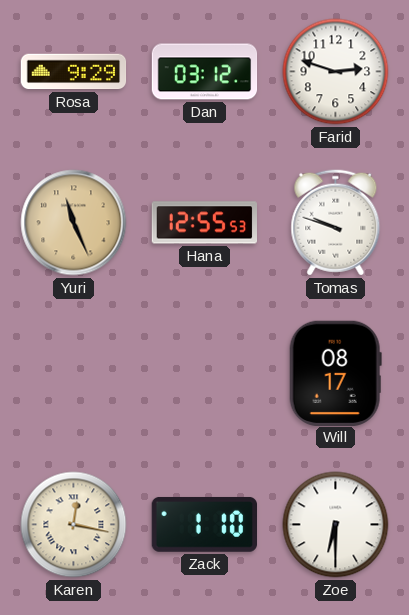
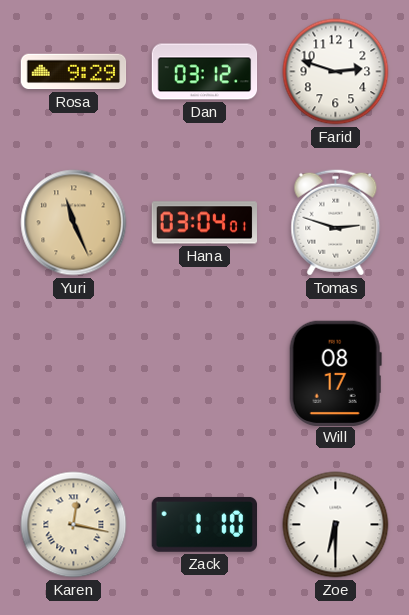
Hana: 12:55 -> 03:04
Tomas: 9:48 -> 2:48
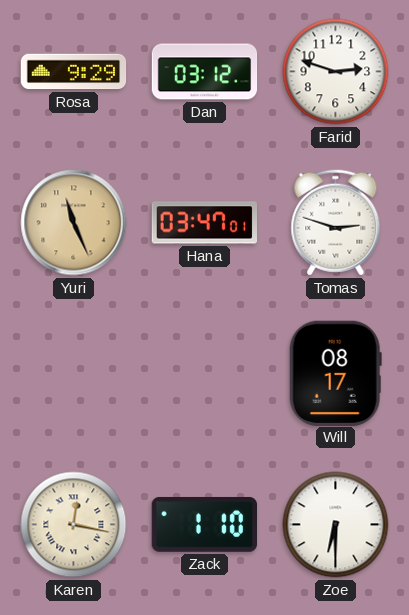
Hana: 03:04 -> 03:47
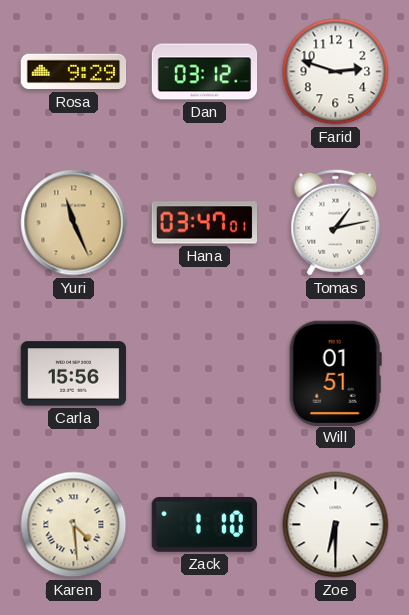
Tomas: 2:48 -> 1:13
Carla: none -> 15:56
Will: 08:17 -> 01:51
Karen: 12:17 -> 4:29
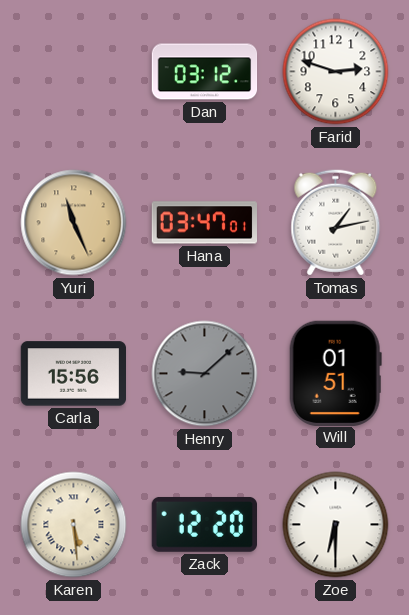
Rosa: 9:29 -> none
Henry: none -> 9:08
Karen: 4:29 -> 5:29
Zack: 1:10 -> 12:20
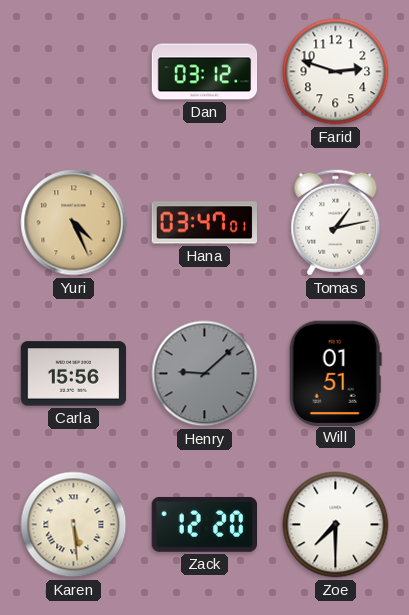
Yuri: 11:26 -> 4:26
Zoe: 6:30 -> 7:30
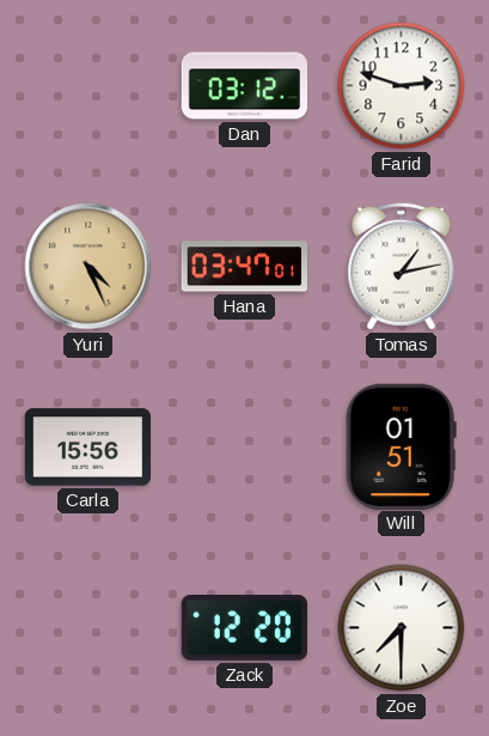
Henry: 9:08 -> none
Karen: 5:29 -> none
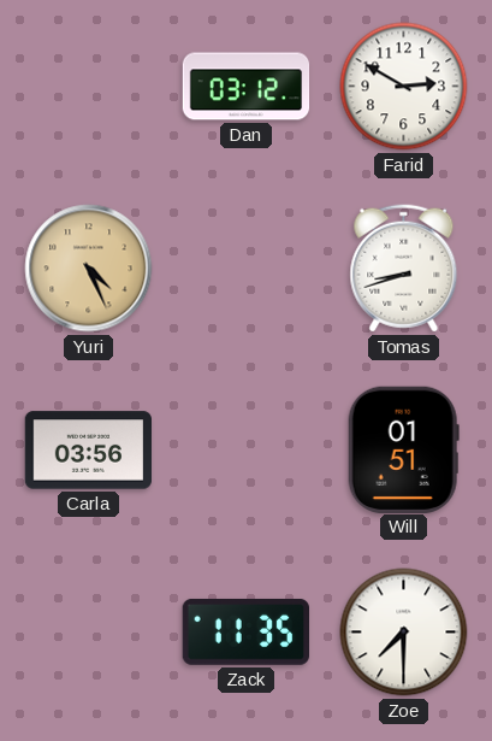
Farid: 2:48 -> 2:50
Hana: 03:47 -> none
Tomas: 1:13 -> 8:42
Carla: 15:56 -> 03:56
Zack: 12:20 -> 11:35
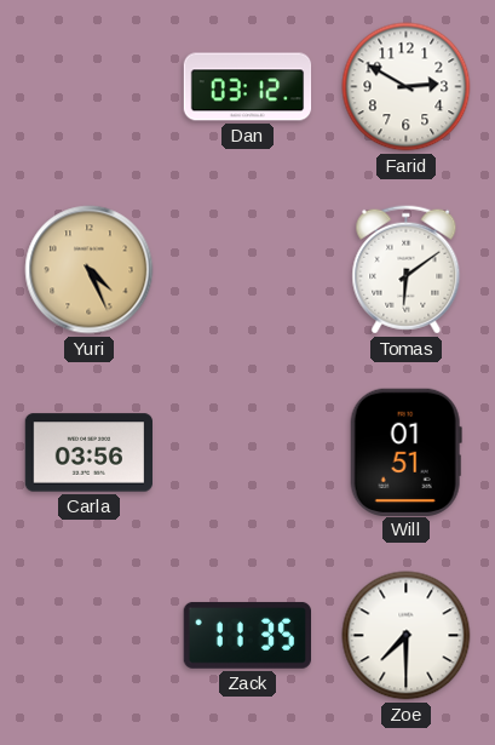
Tomas: 8:42 -> 6:09
